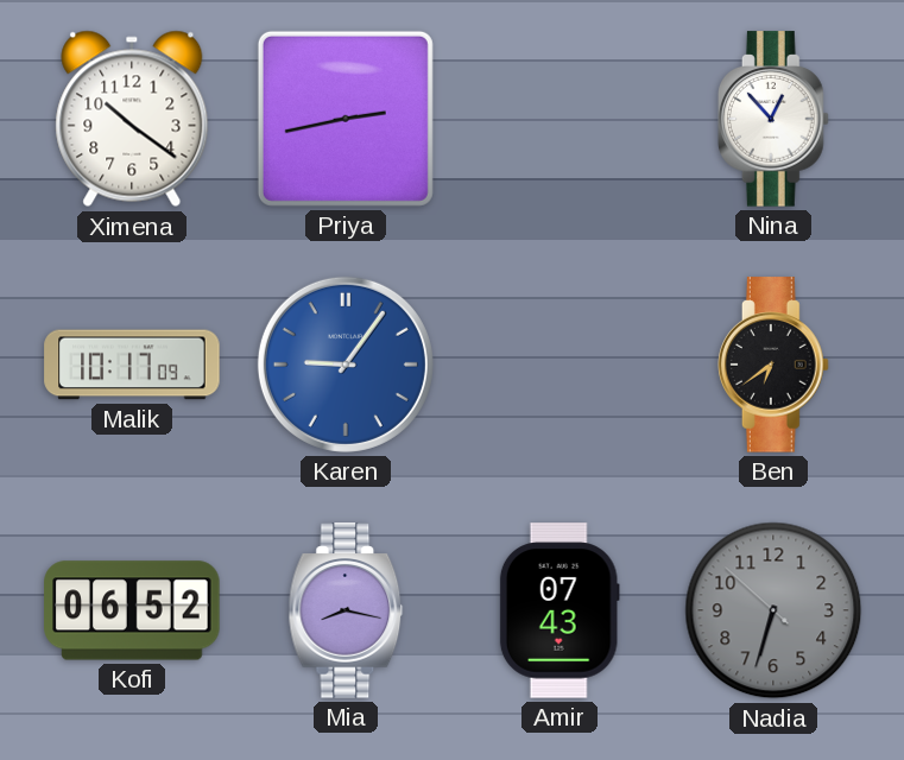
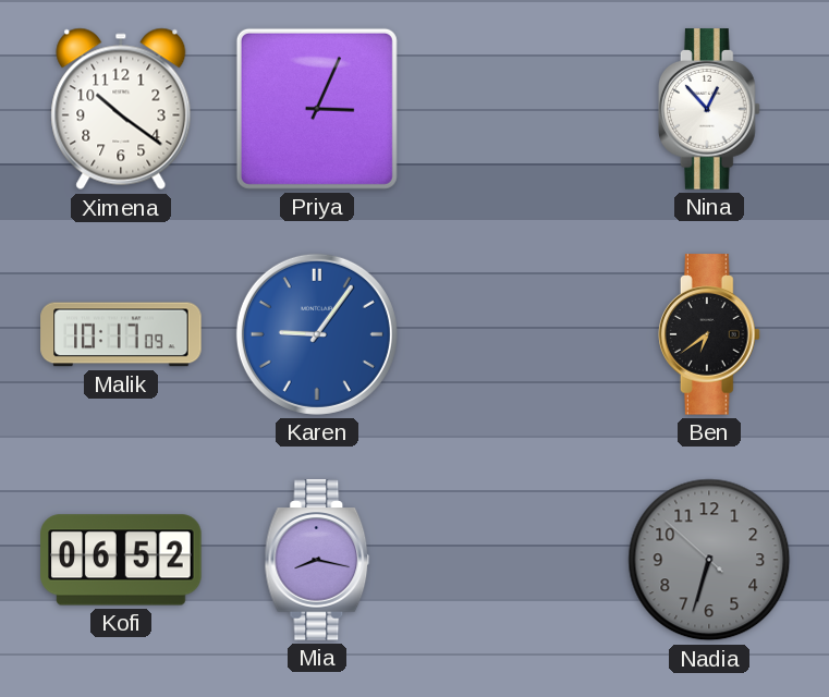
Priya: 2:43 -> 3:04
Amir: 07:43 -> none
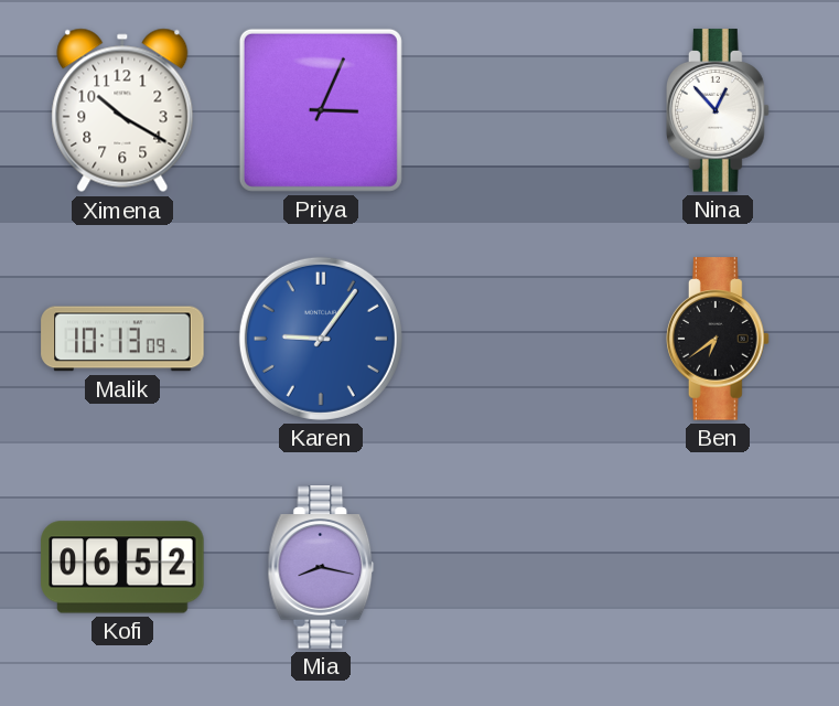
Ximena: 10:21 -> 10:20
Malik: 10:17 -> 10:13
Nadia: 6:32 -> none
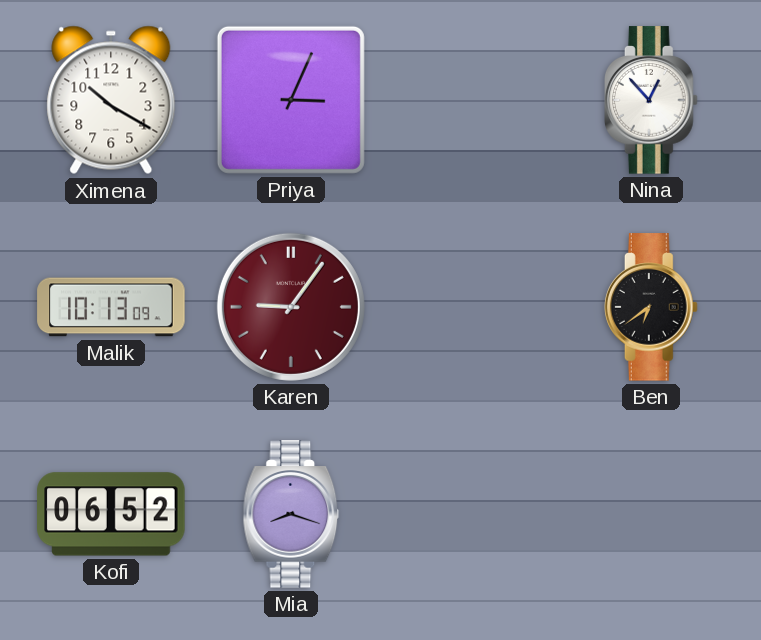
Karen dial: blue -> burgundy
Mia: 8:17 -> 8:18
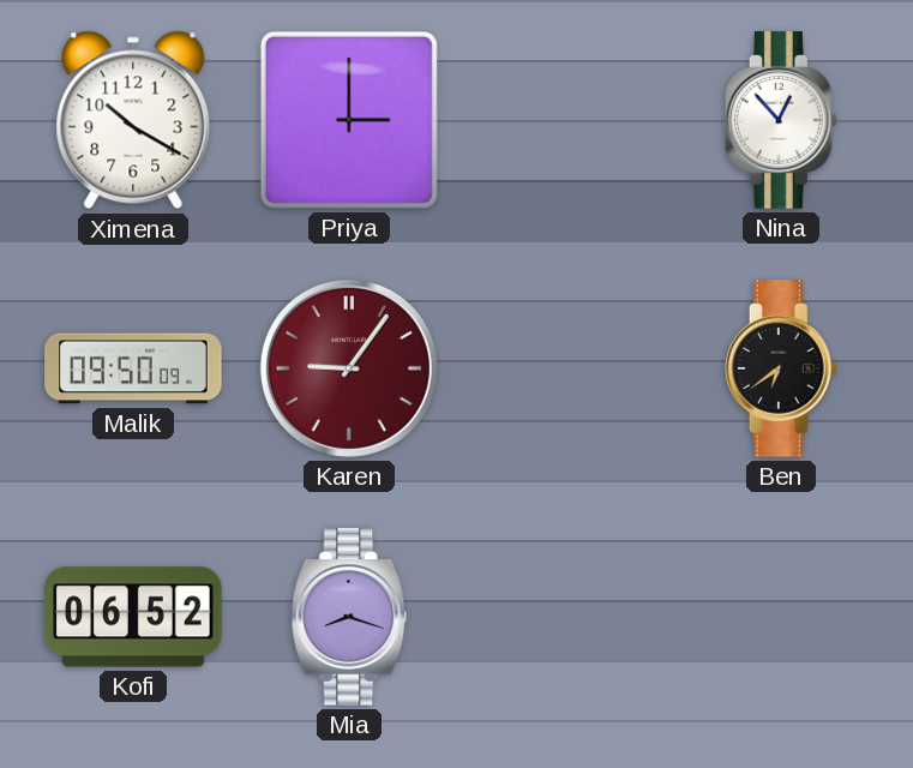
Priya: 3:04 -> 3:00
Malik: 10:13 -> 09:50
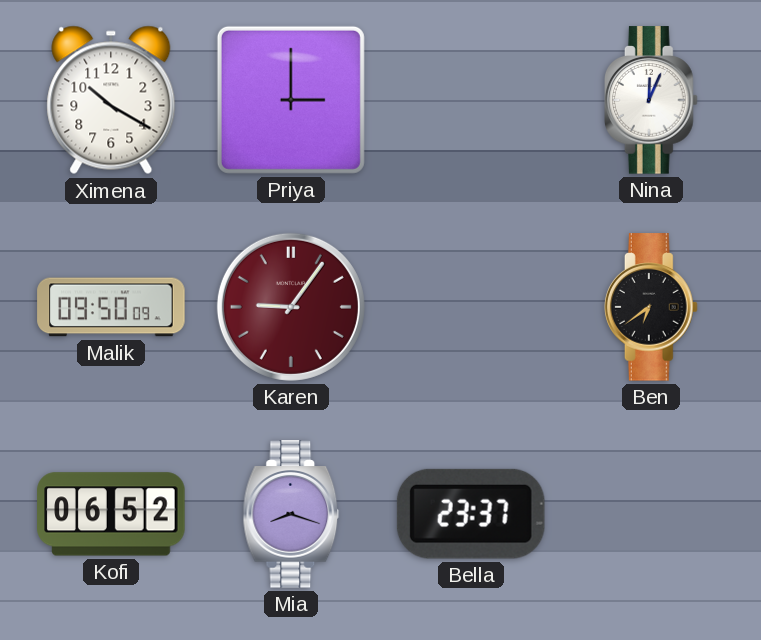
Nina: 12:53 -> 12:04
Bella: none -> 23:37
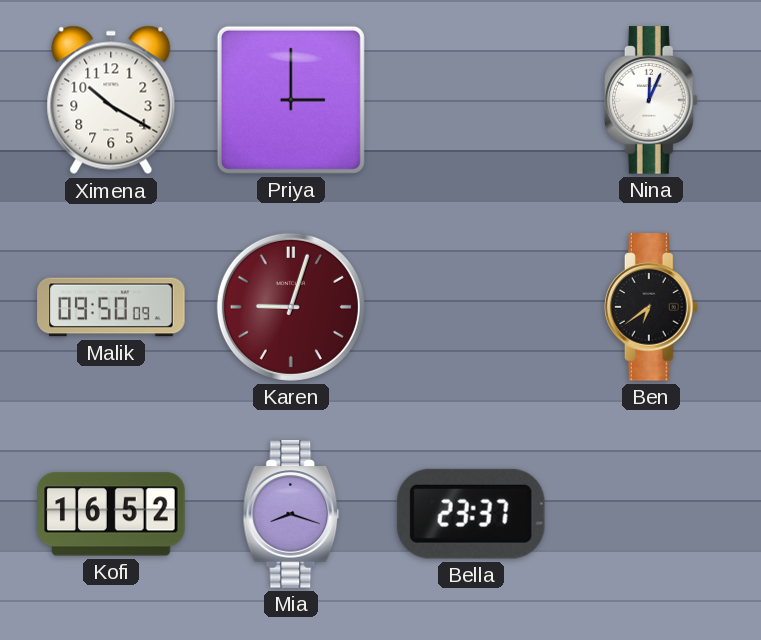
Karen: 9:06 -> 9:03
Kofi: 06:52 -> 16:52
